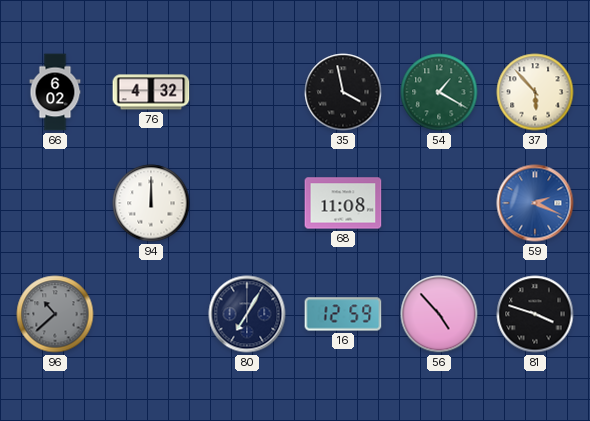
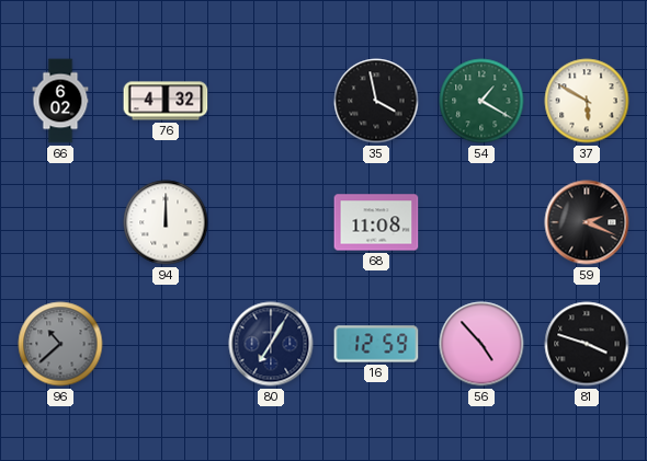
37: 5:53 -> 5:50
59 dial: blue -> black
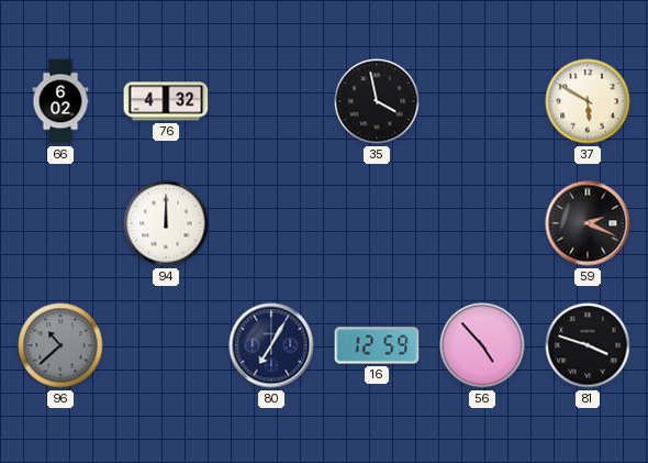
54: 1:20 -> none
68: 11:08 -> none
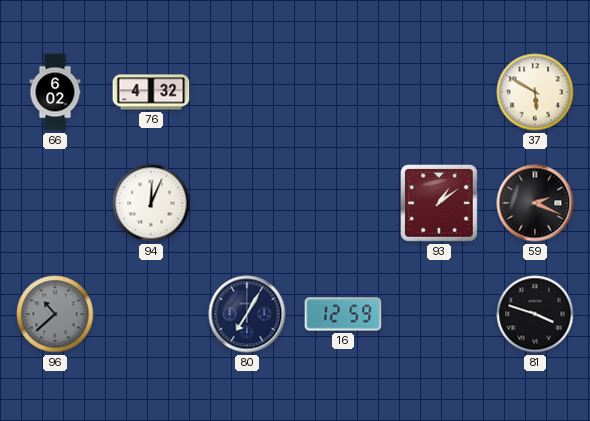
35: 3:58 -> none
94: 12:00 -> 12:04
93: none -> 1:09
56: 4:53 -> none
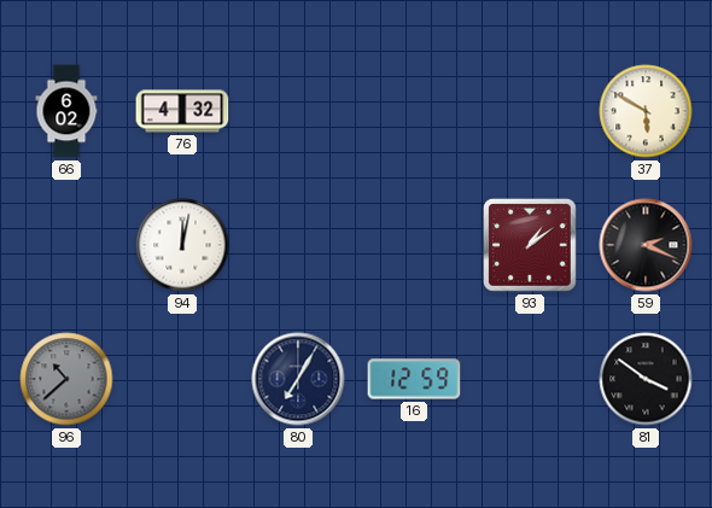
94: 12:04 -> 12:02
81: 3:48 -> 3:51
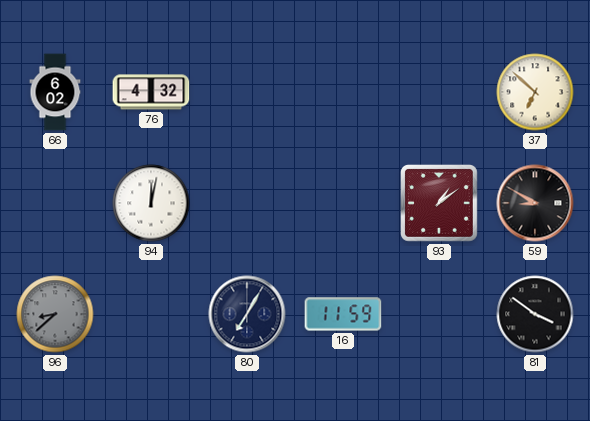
37: 5:50 -> 6:52
59: 2:19 -> 8:50
96: 10:38 -> 8:38
16: 12:59 -> 11:59
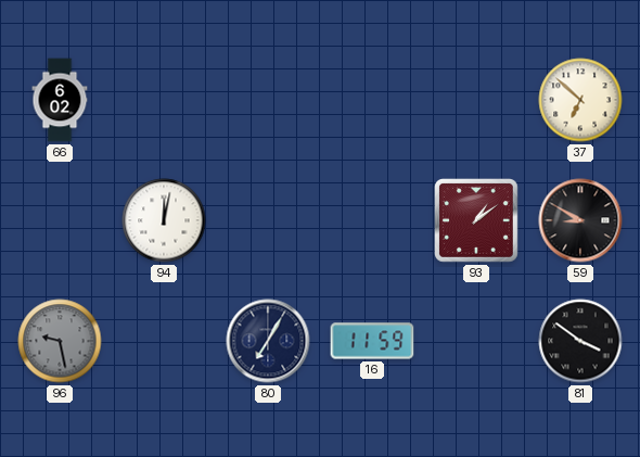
76: 4:32 -> none
96: 8:38 -> 9:28
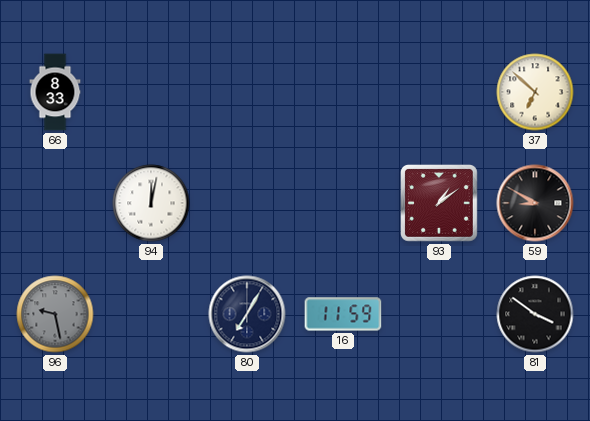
66: 6:02 -> 8:33
